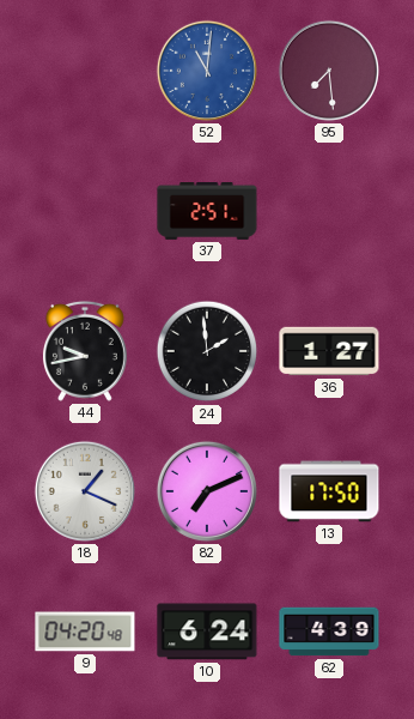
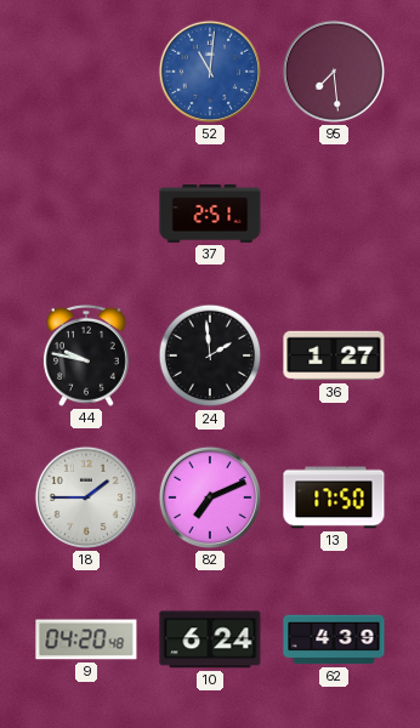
44: 9:43 -> 9:47
18: 1:19 -> 1:45
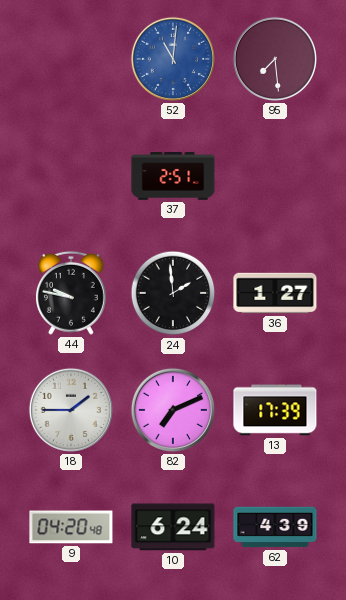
13: 17:50 -> 17:39
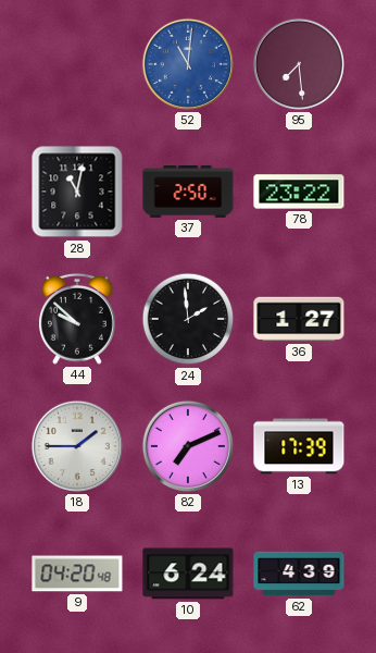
28: none -> 11:02
37: 2:51 -> 2:50
78: none -> 23:22
44: 9:47 -> 9:52
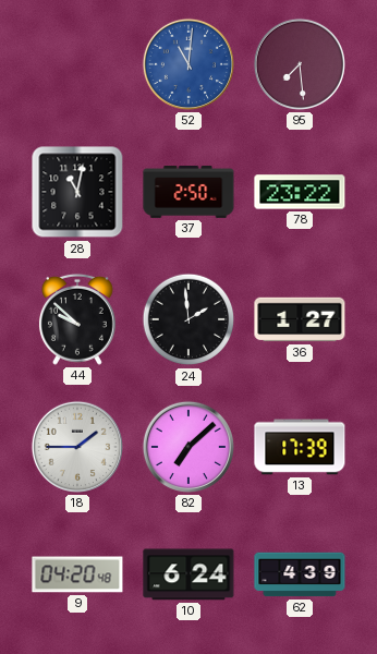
82: 7:11 -> 7:08
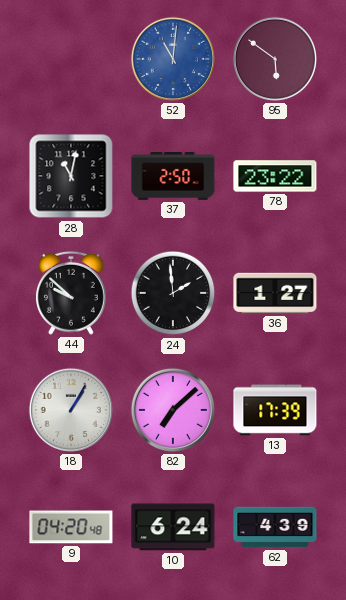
95: 7:29 -> 5:51
18: 1:45 -> 1:05
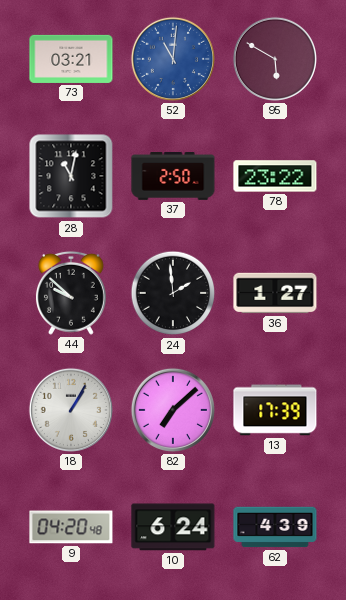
73: none -> 03:21
95: 5:51 -> 5:50
